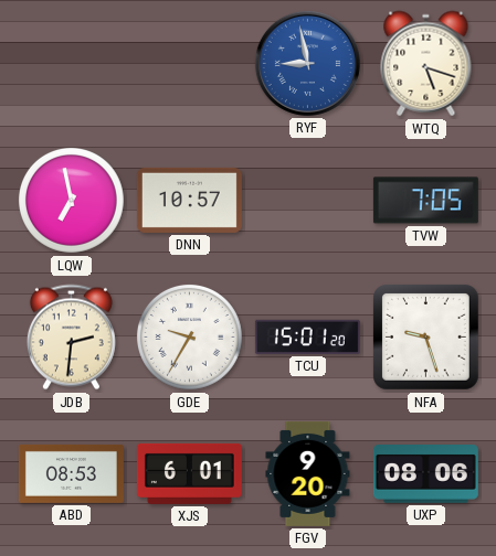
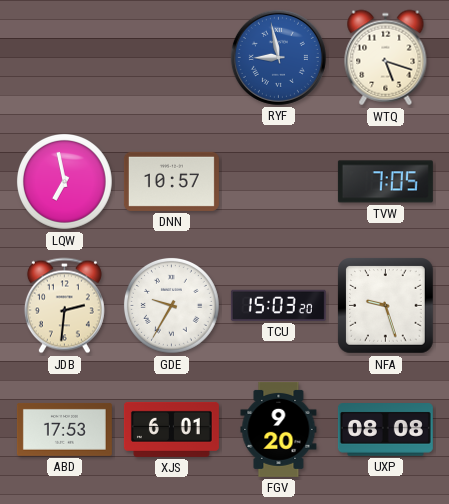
TCU: 15:01 -> 15:03
ABD: 08:53 -> 17:53
UXP: 08:06 -> 08:08
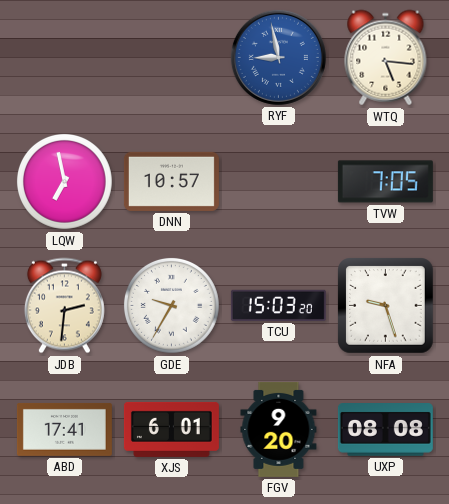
WTQ: 5:18 -> 5:16
ABD: 17:53 -> 17:41
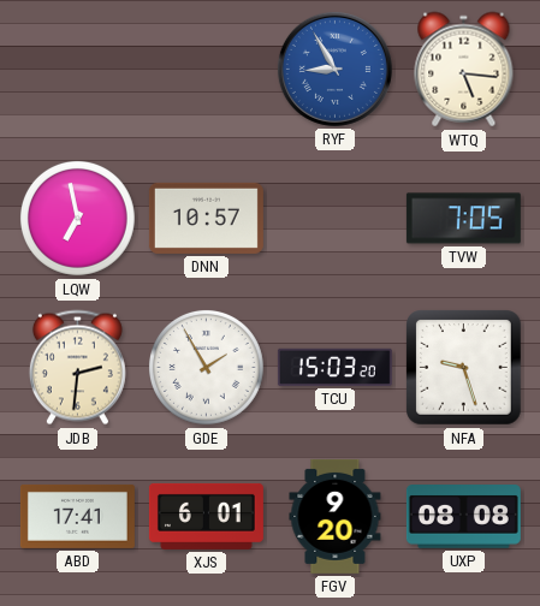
RYF: 8:58 -> 8:55
GDE: 9:35 -> 1:55
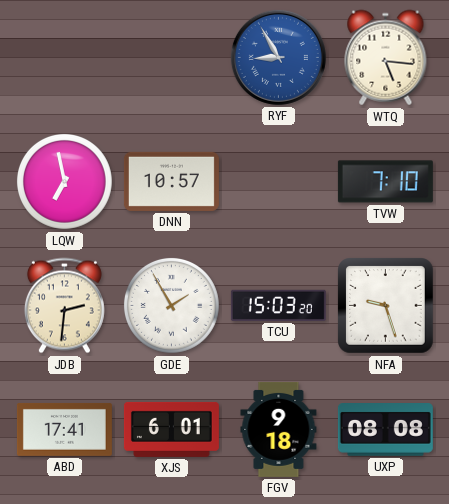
TVW: 7:05 -> 7:10
FGV: 9:20 -> 9:18
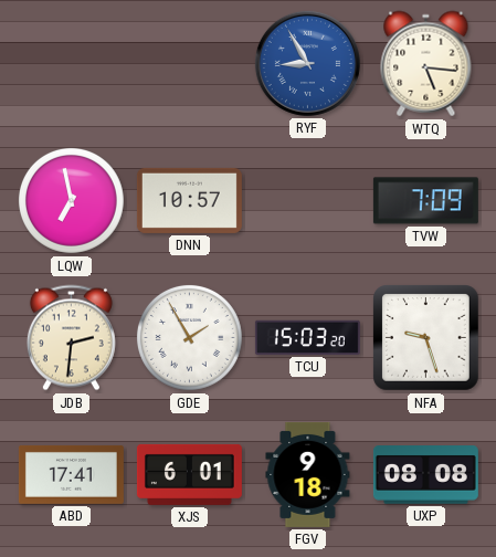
TVW: 7:10 -> 7:09
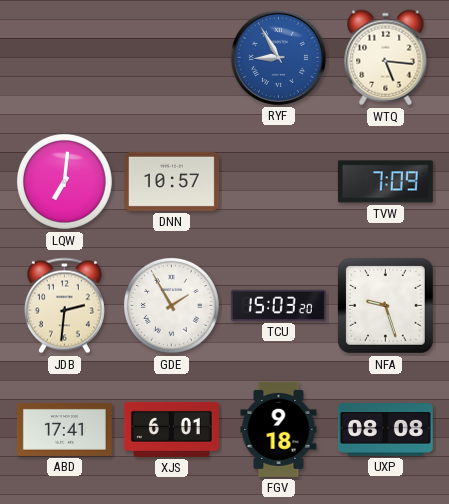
LQW: 6:58 -> 7:01
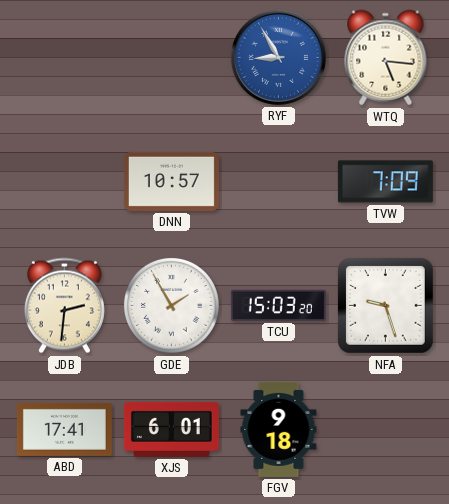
LQW: 7:01 -> none
UXP: 08:08 -> none
